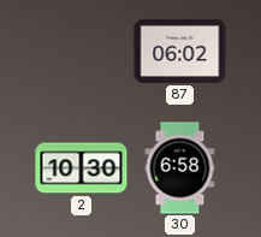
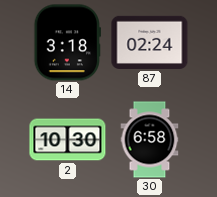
14: none -> 3:18
87: 06:02 -> 02:24
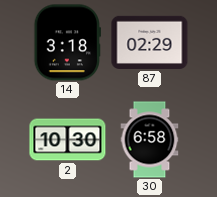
87: 02:24 -> 02:29
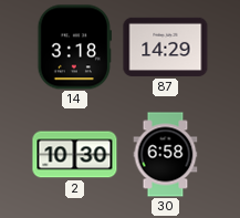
87: 02:29 -> 14:29
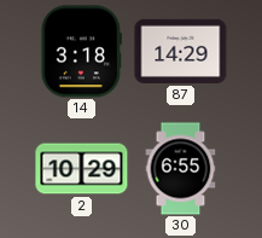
2: 10:30 -> 10:29
30: 6:58 -> 6:55
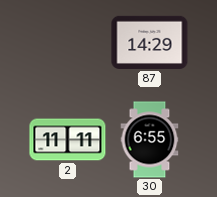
14: 3:18 -> none
2: 10:29 -> 11:11
